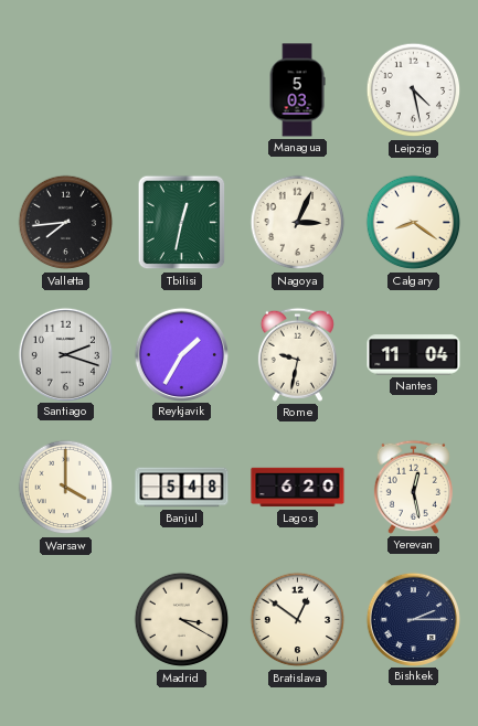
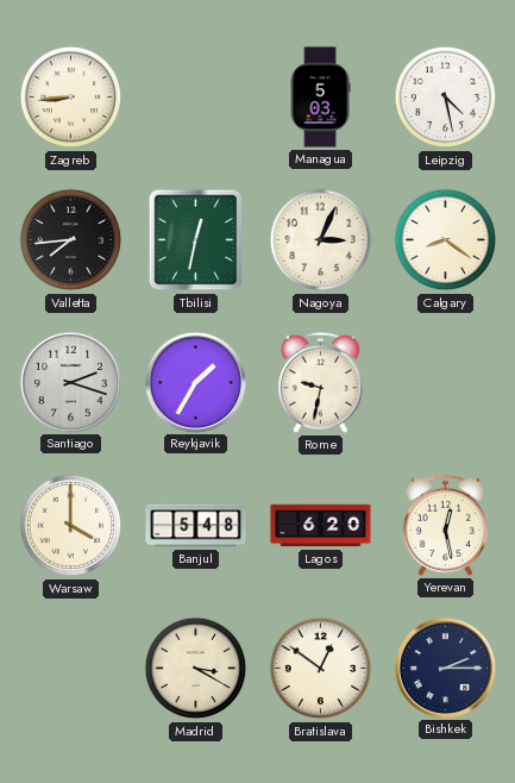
Zagreb: none -> 8:44
Nantes: 11:04 -> none
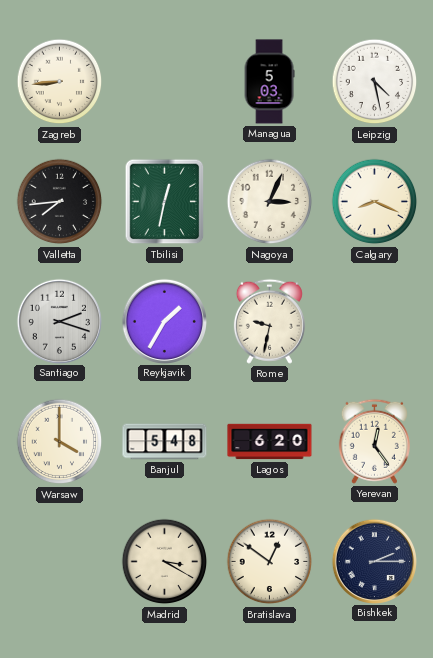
Calgary: 8:21 -> 8:19
Yerevan: 12:28 -> 12:24
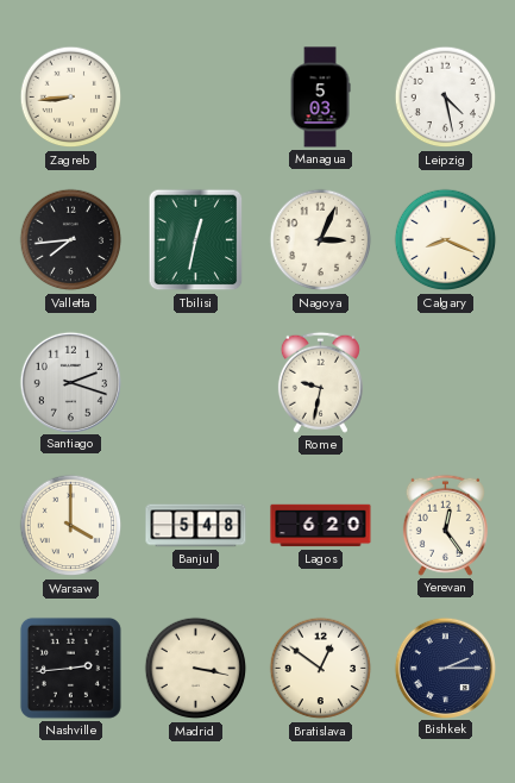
Reykjavik: 1:35 -> none
Nashville: none -> 2:44
Madrid: 3:20 -> 3:17
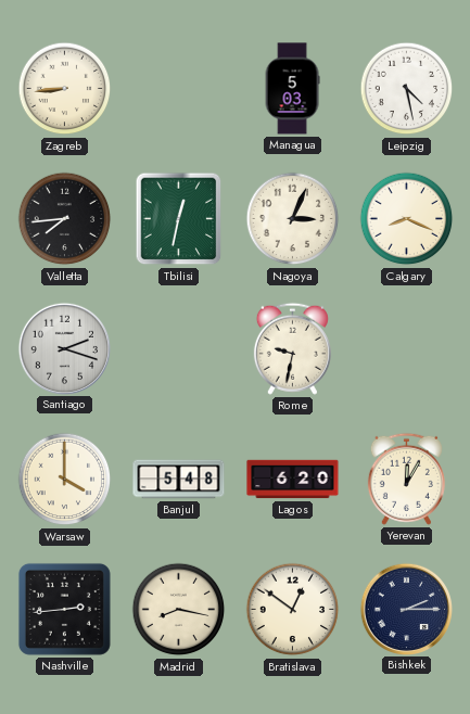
Yerevan: 12:24 -> 12:05
Madrid: 3:17 -> 8:17
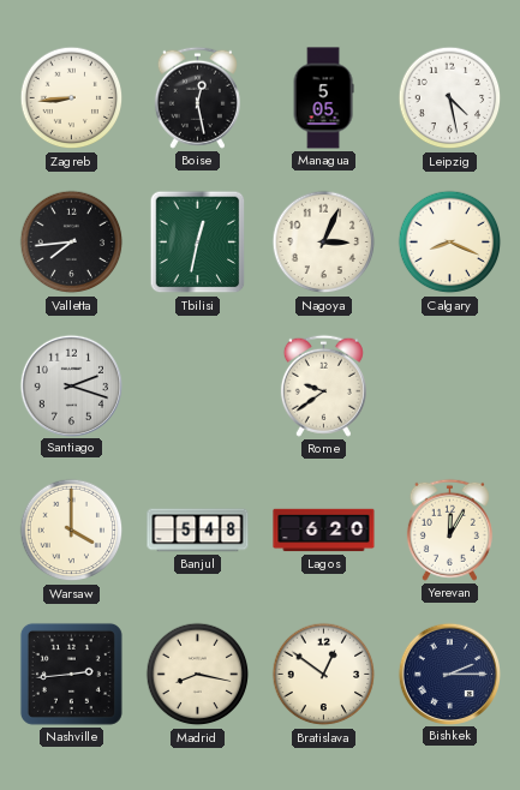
Boise: none -> 12:28
Managua: 5:03 -> 5:05
Rome: 9:32 -> 9:39
